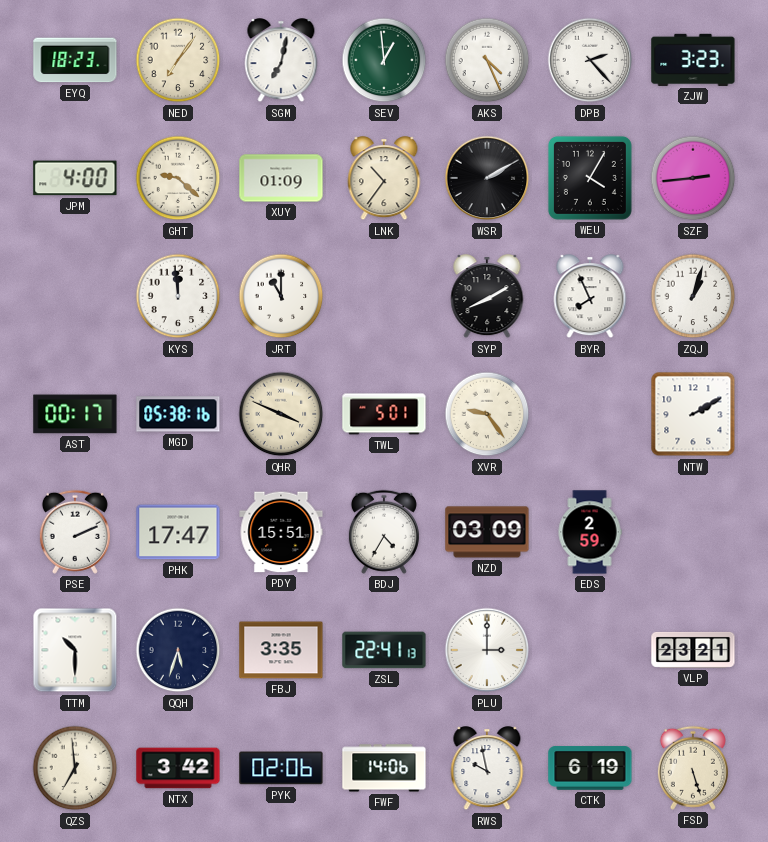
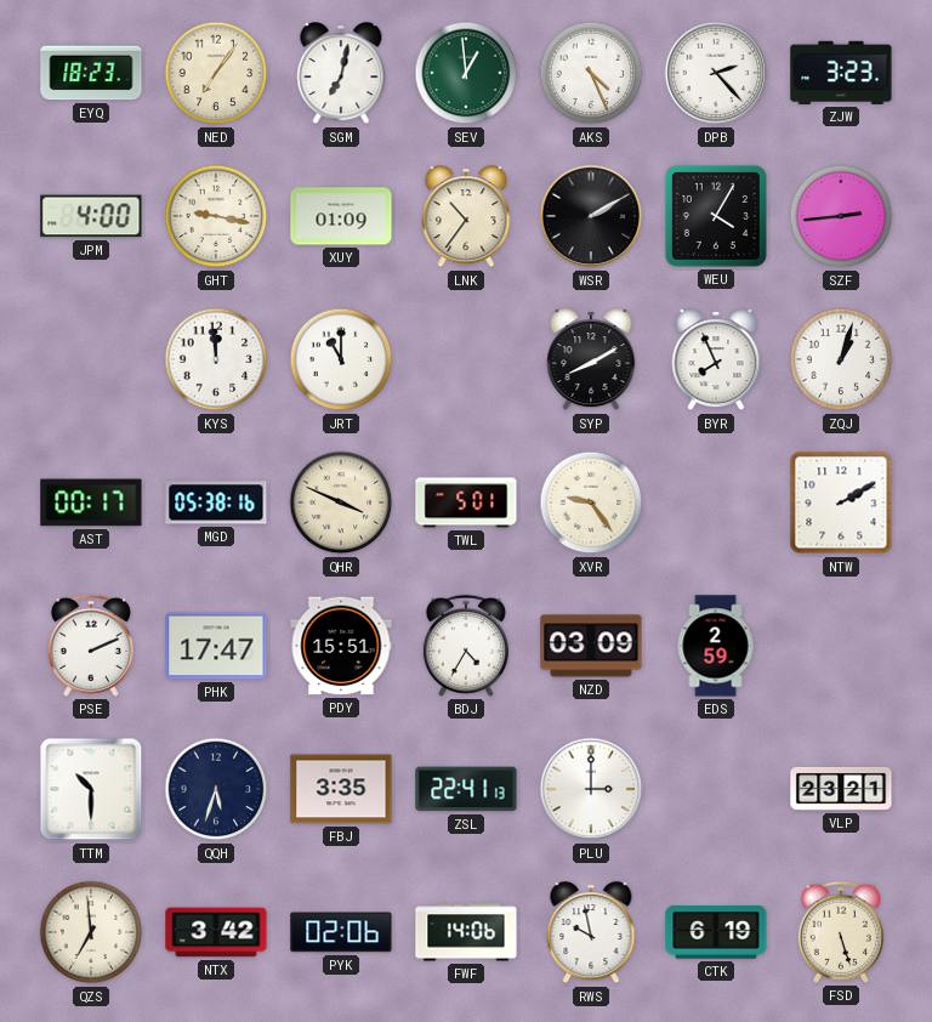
GHT: 9:22 -> 9:17
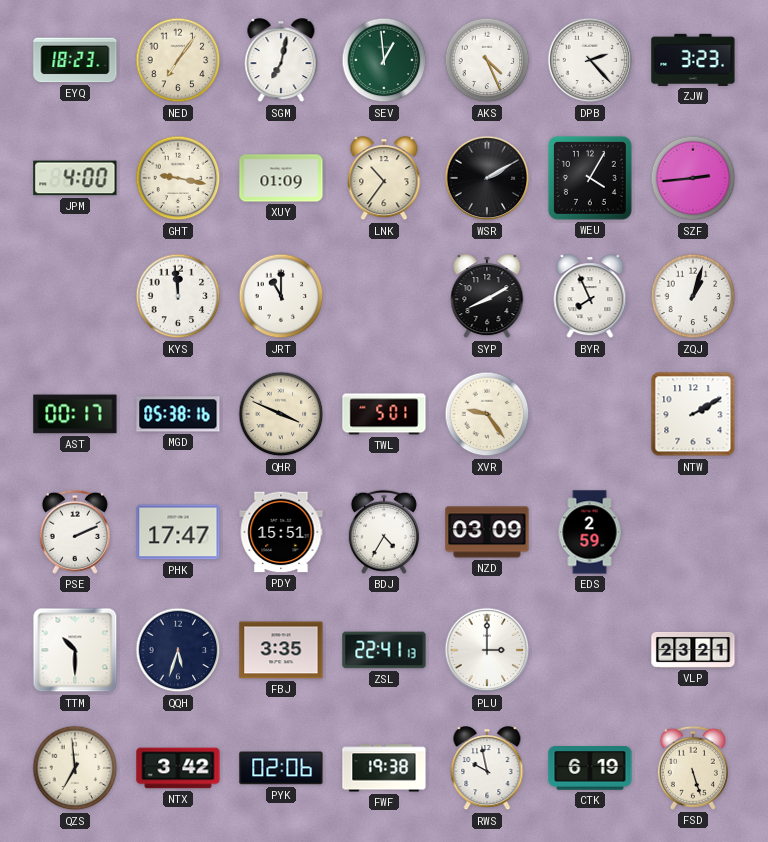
FWF: 14:06 -> 19:38
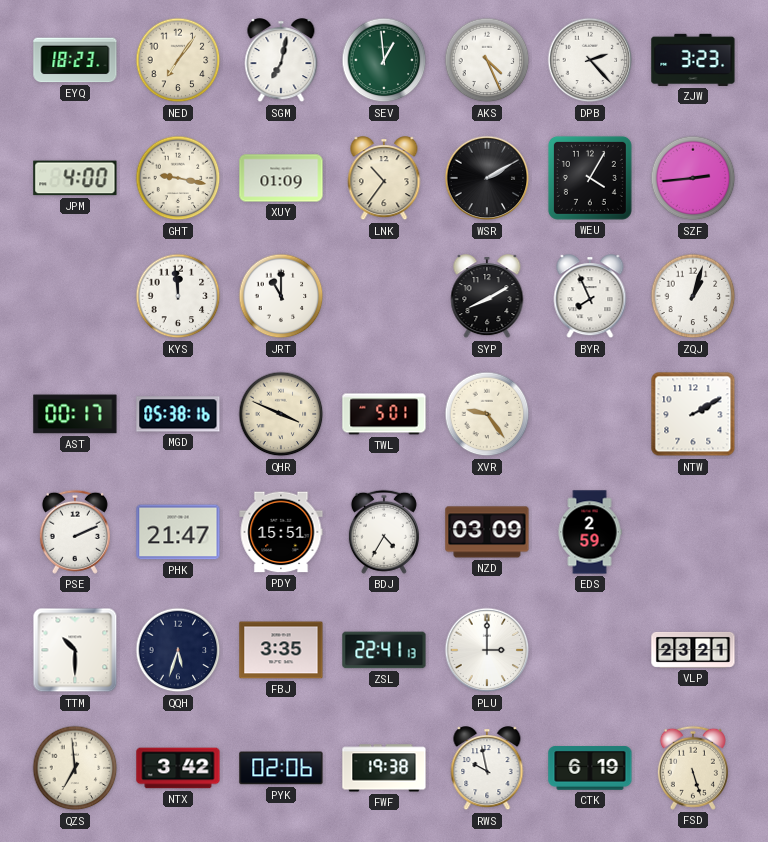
PHK: 17:47 -> 21:47
